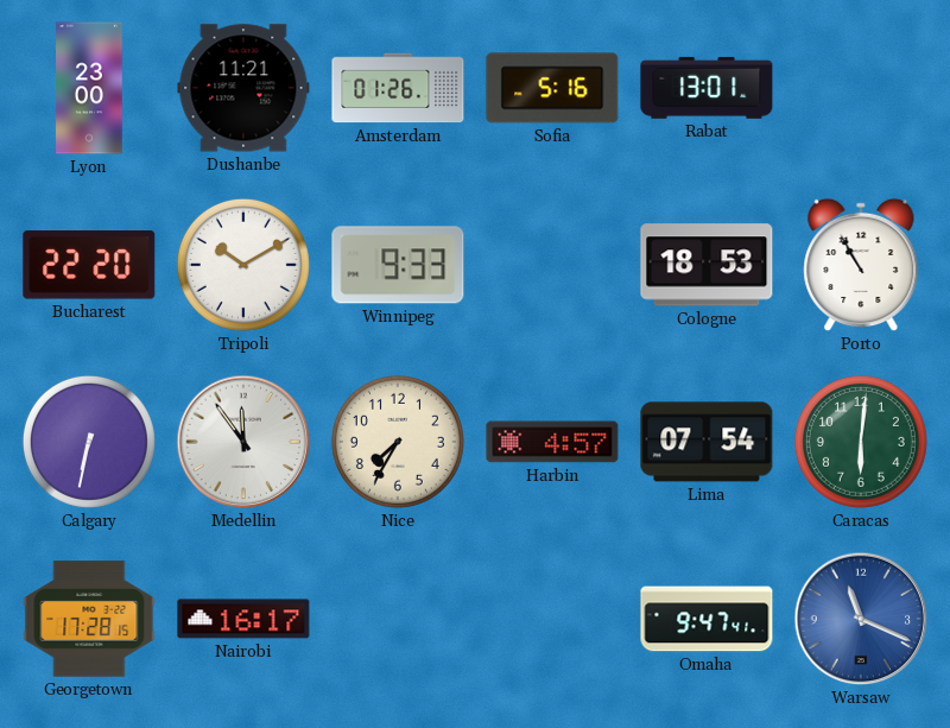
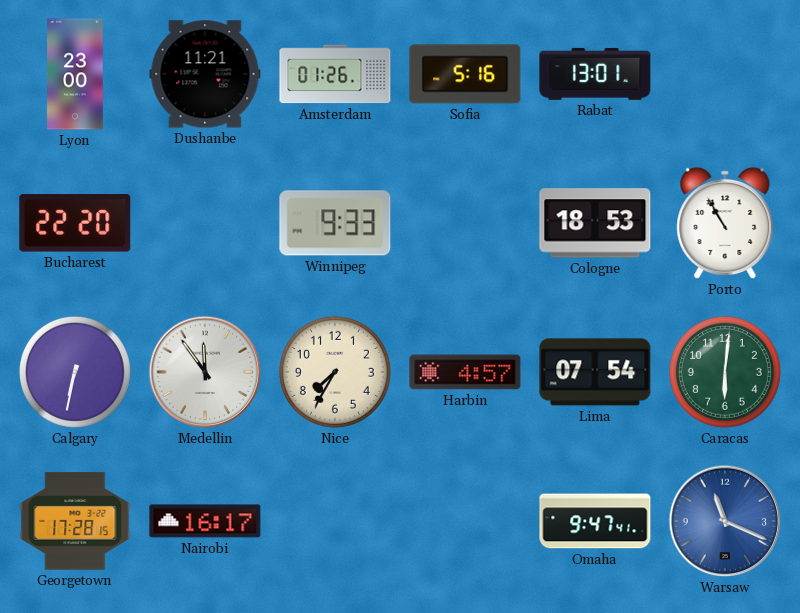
Tripoli: 10:10 -> none
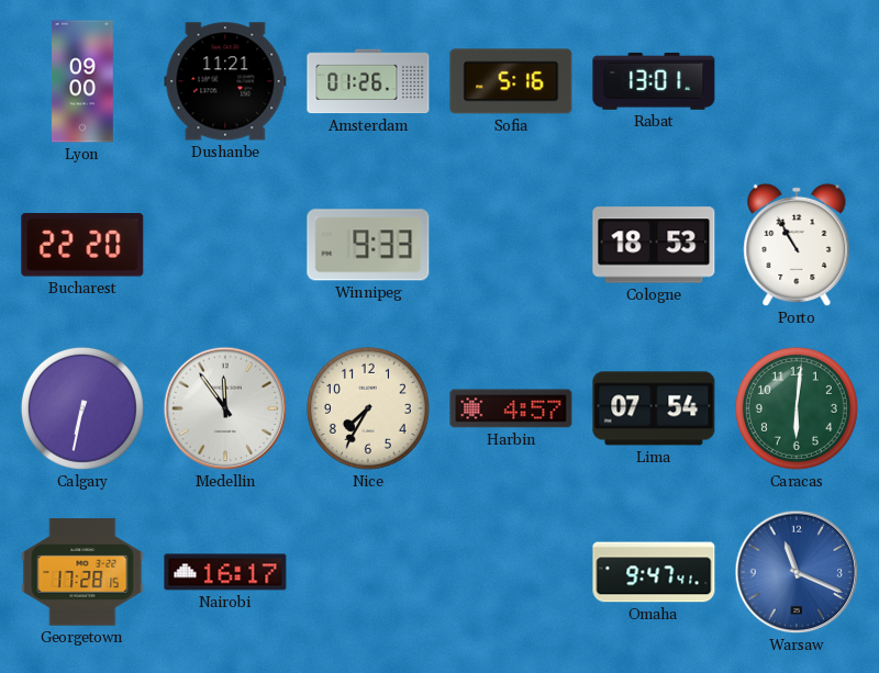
Lyon: 23:00 -> 09:00
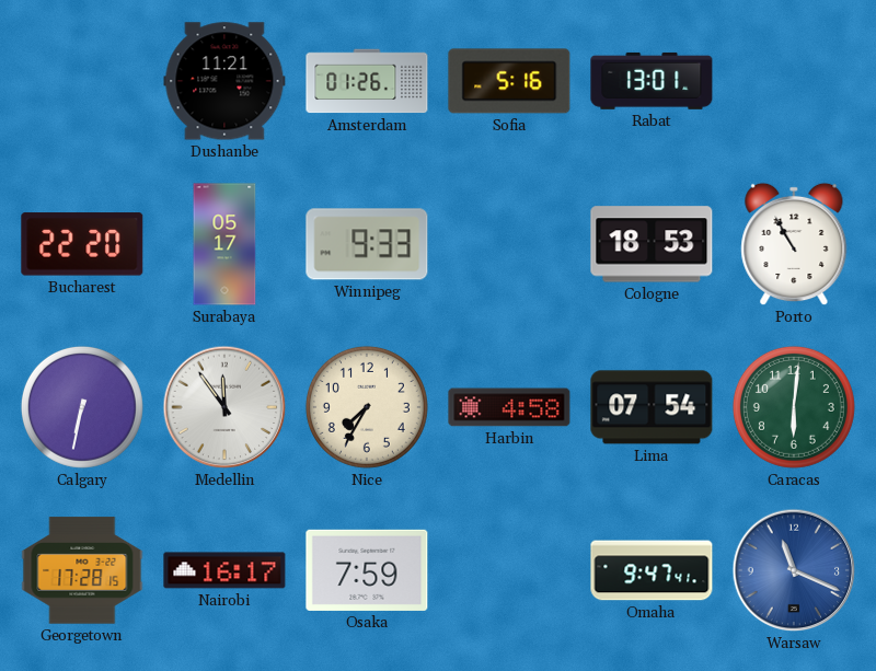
Lyon: 09:00 -> none
Surabaya: none -> 05:17
Harbin: 4:57 -> 4:58
Osaka: none -> 7:59
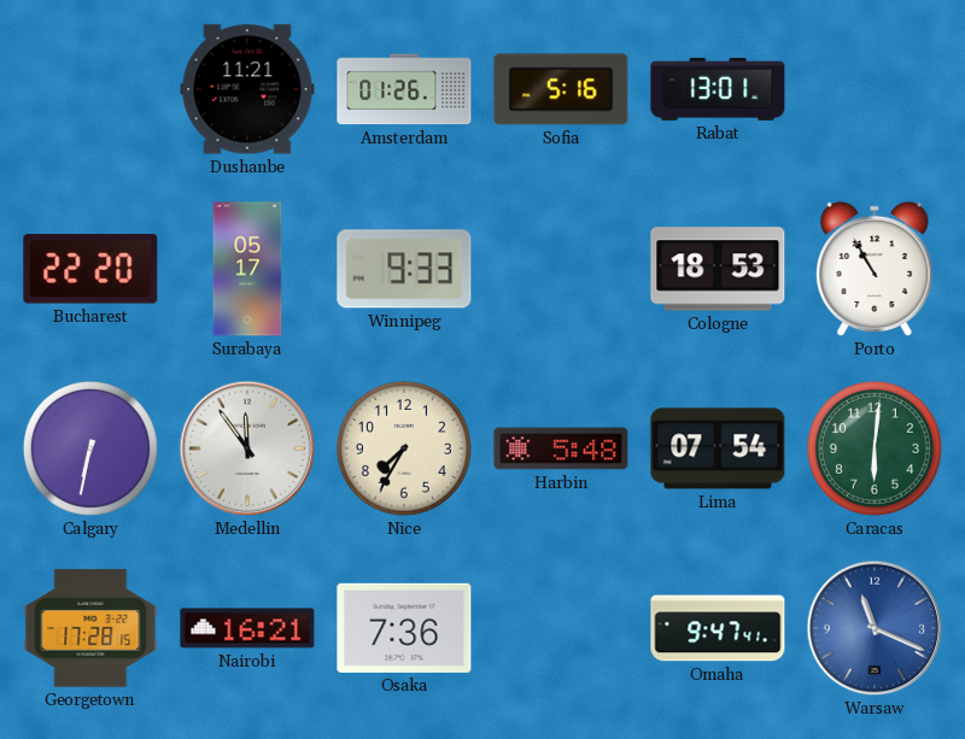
Harbin: 4:58 -> 5:48
Nairobi: 16:17 -> 16:21
Osaka: 7:59 -> 7:36
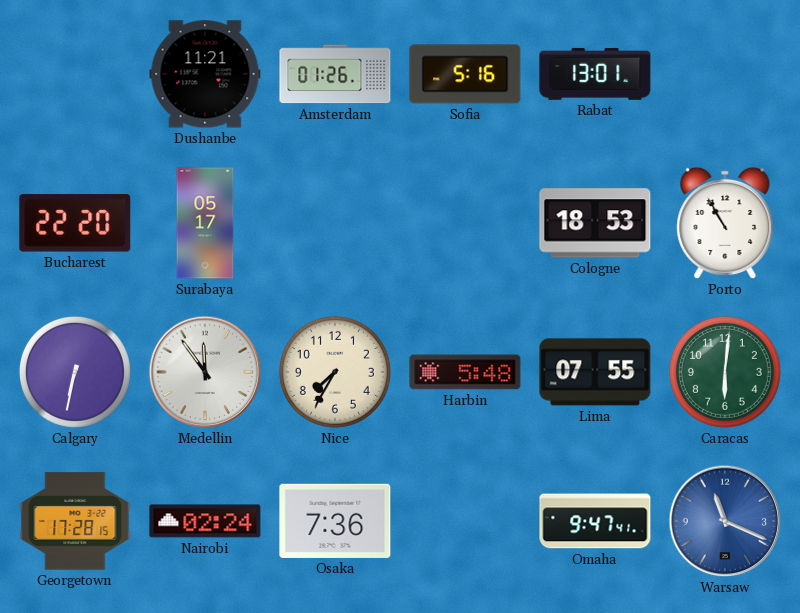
Winnipeg: 9:33 -> none
Lima: 07:54 -> 07:55
Nairobi: 16:21 -> 02:24
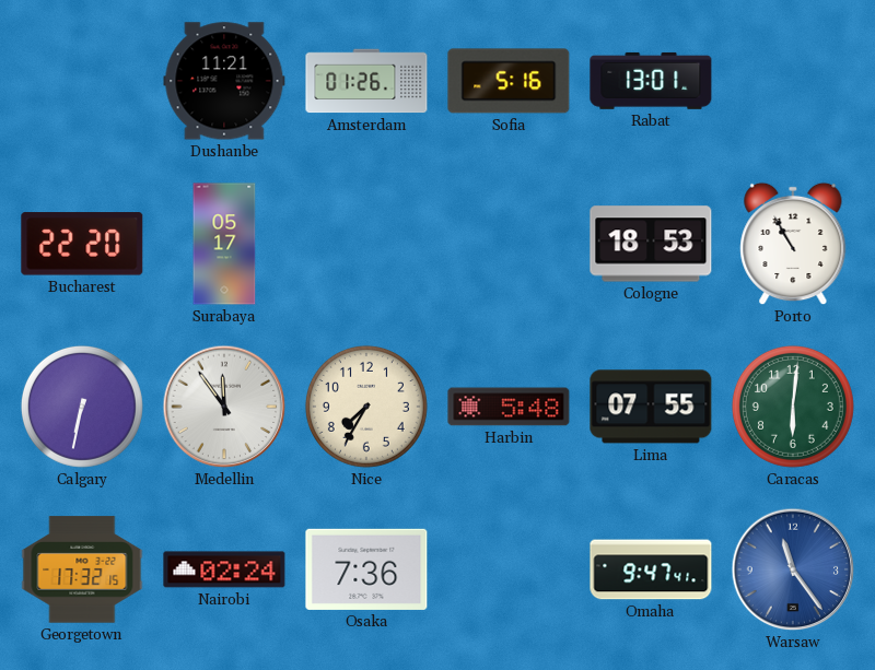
Georgetown: 17:28 -> 17:32
Warsaw: 11:19 -> 11:24
